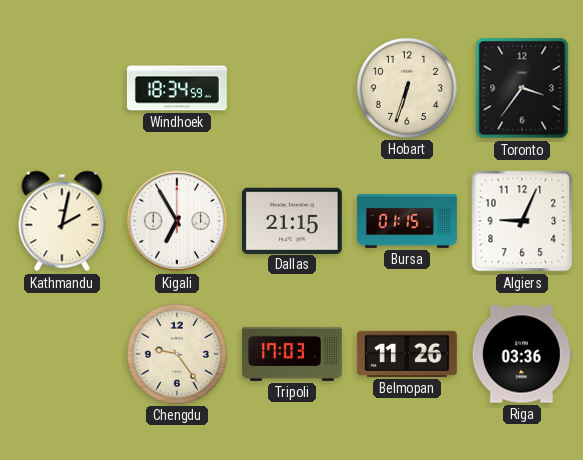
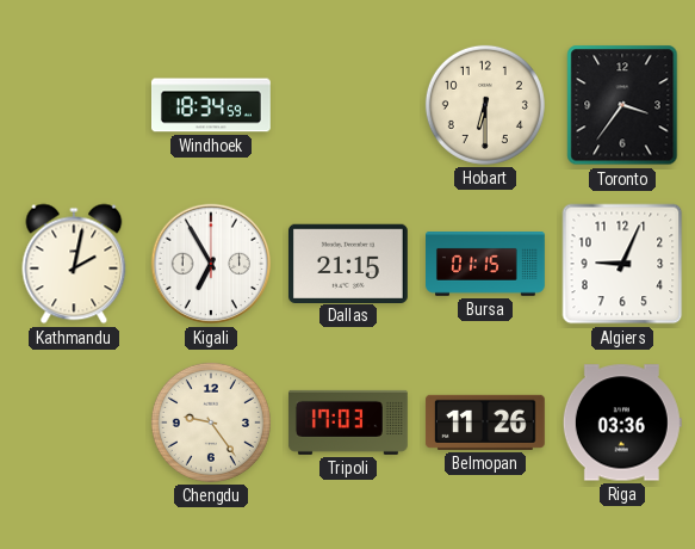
Hobart: 6:33 -> 6:30
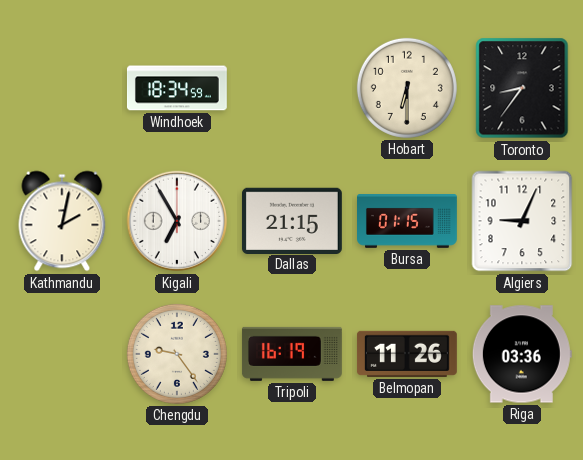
Toronto: 3:36 -> 8:36
Tripoli: 17:03 -> 16:19
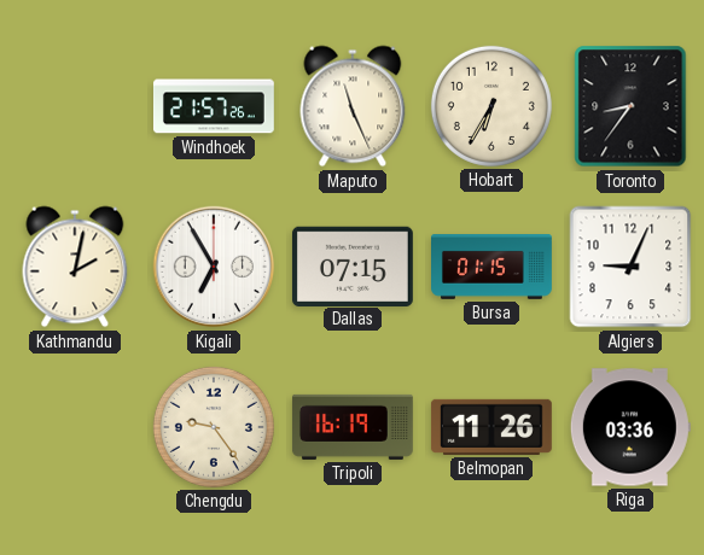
Windhoek: 18:34 -> 21:57
Maputo: none -> 11:26
Hobart: 6:30 -> 6:35
Dallas: 21:15 -> 07:15
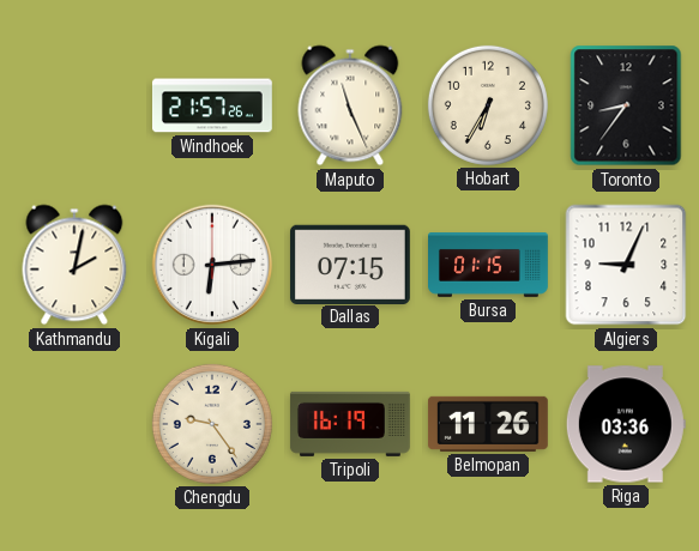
Kigali: 6:55 -> 6:14
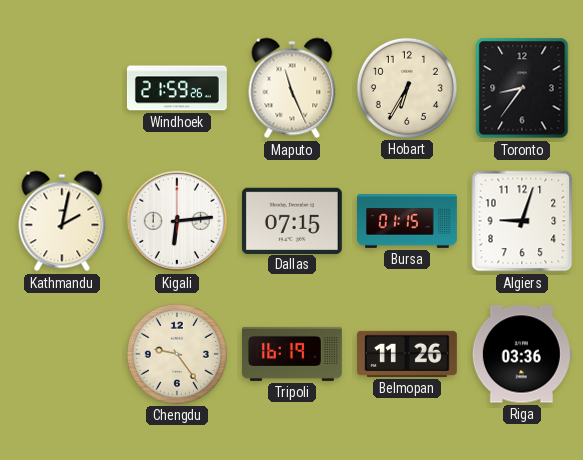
Windhoek: 21:57 -> 21:59
Algiers: 9:04 -> 9:03
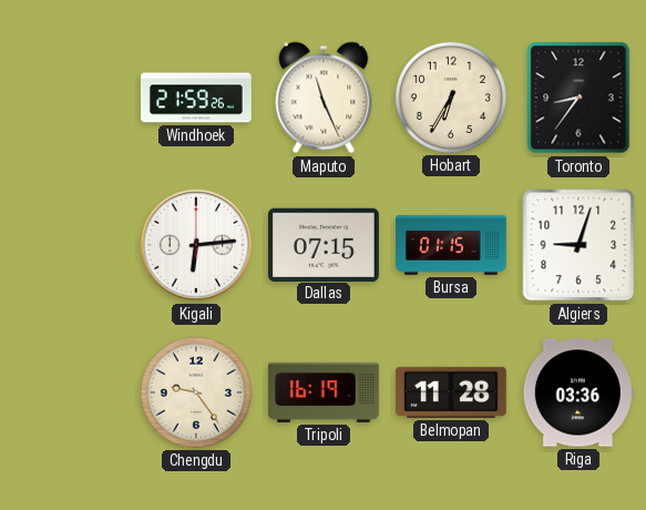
Kathmandu: 2:02 -> none
Belmopan: 11:26 -> 11:28
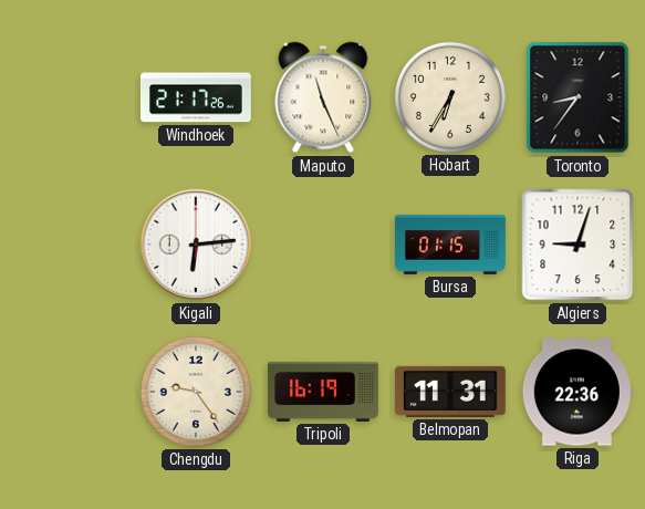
Windhoek: 21:59 -> 21:17
Dallas: 07:15 -> none
Belmopan: 11:28 -> 11:31
Riga: 03:36 -> 22:36
